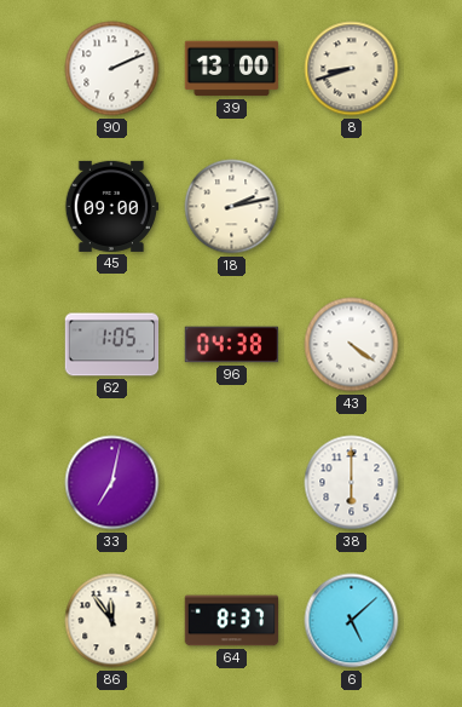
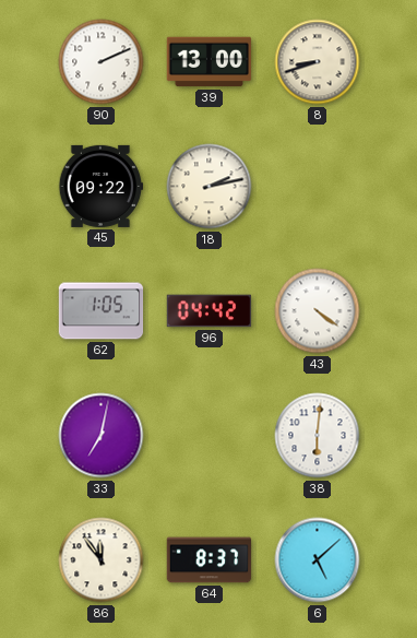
45: 09:00 -> 09:22
96: 04:38 -> 04:42
38: 6:00 -> 6:01
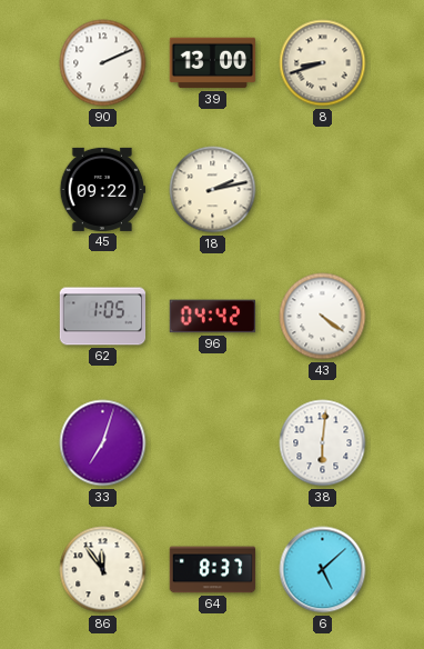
33: 7:02 -> 7:03
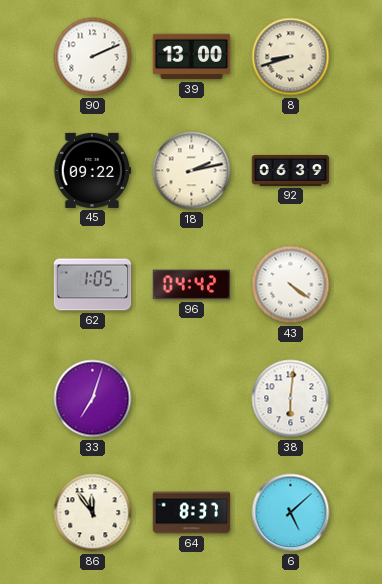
92: none -> 06:39
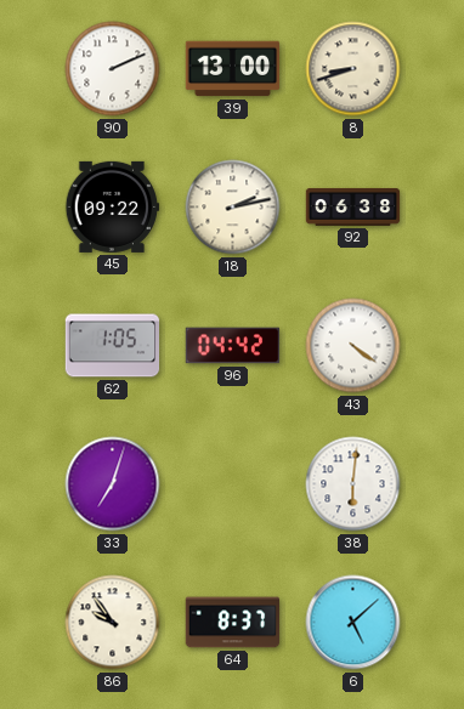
92: 06:39 -> 06:38
86: 11:54 -> 9:54
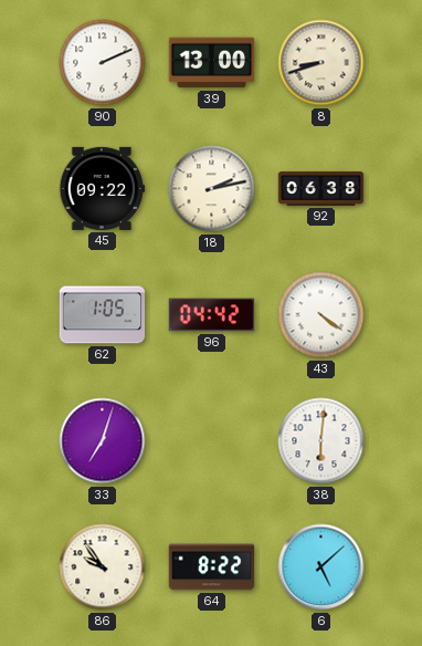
64: 8:37 -> 8:22
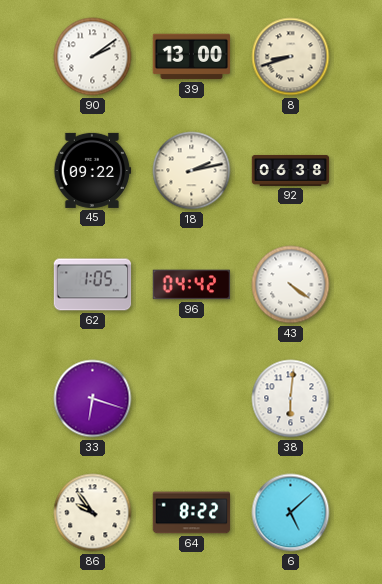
90: 2:11 -> 2:09
33: 7:03 -> 6:18
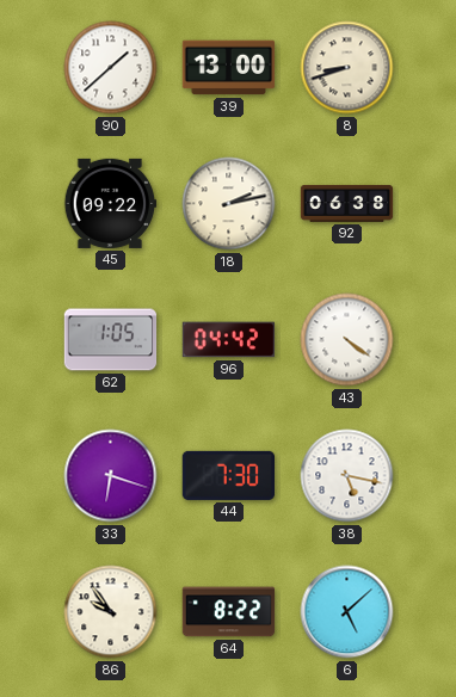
90: 2:09 -> 1:38
44: none -> 7:30
38: 6:01 -> 5:17
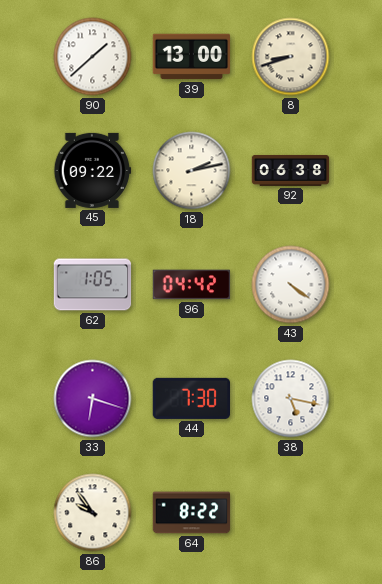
6: 5:08 -> none
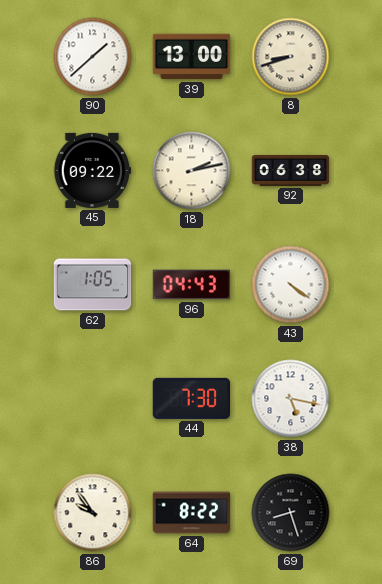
96: 04:42 -> 04:43
33: 6:18 -> none
69: none -> 8:27
